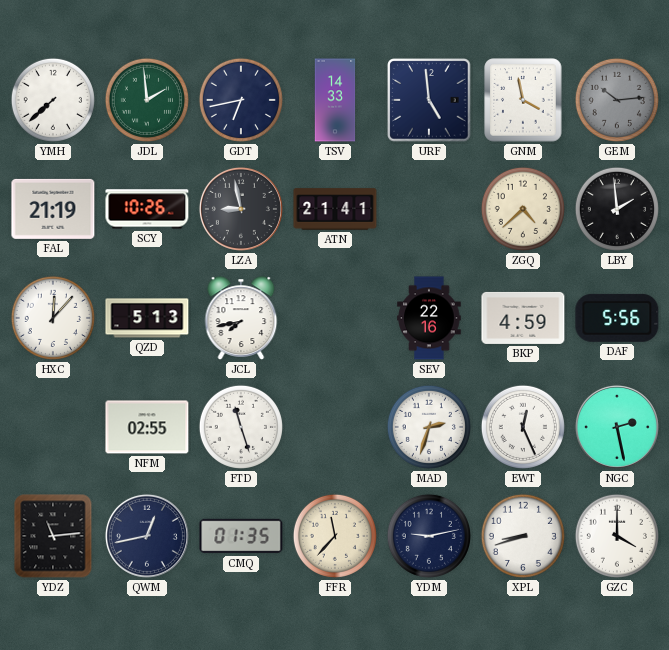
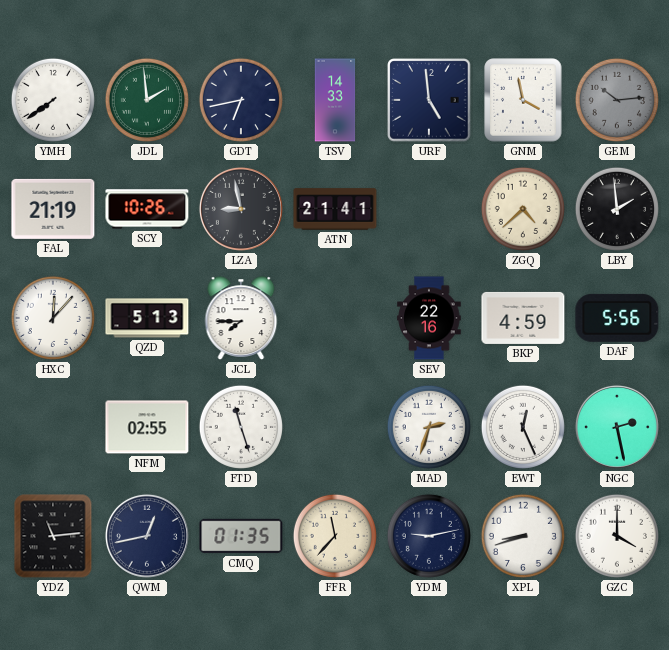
YMH: 7:38 -> 7:39
JCL: 7:43 -> 7:45
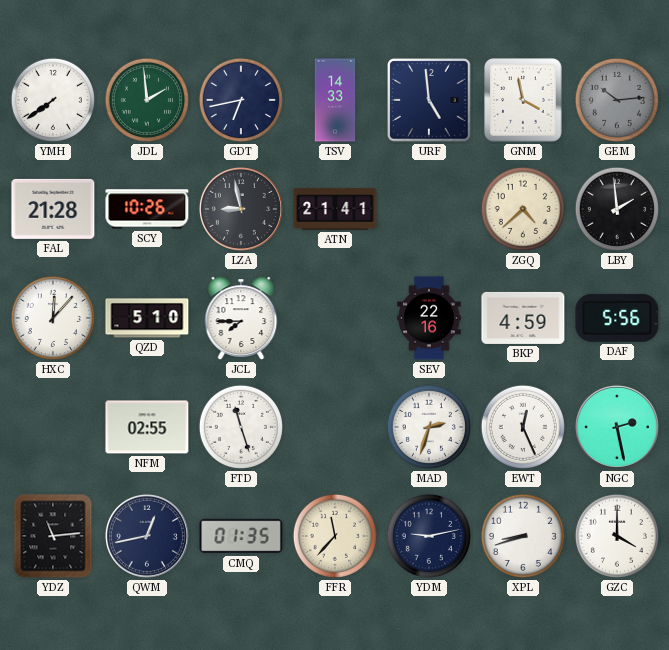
FAL: 21:19 -> 21:28
QZD: 5:13 -> 5:10
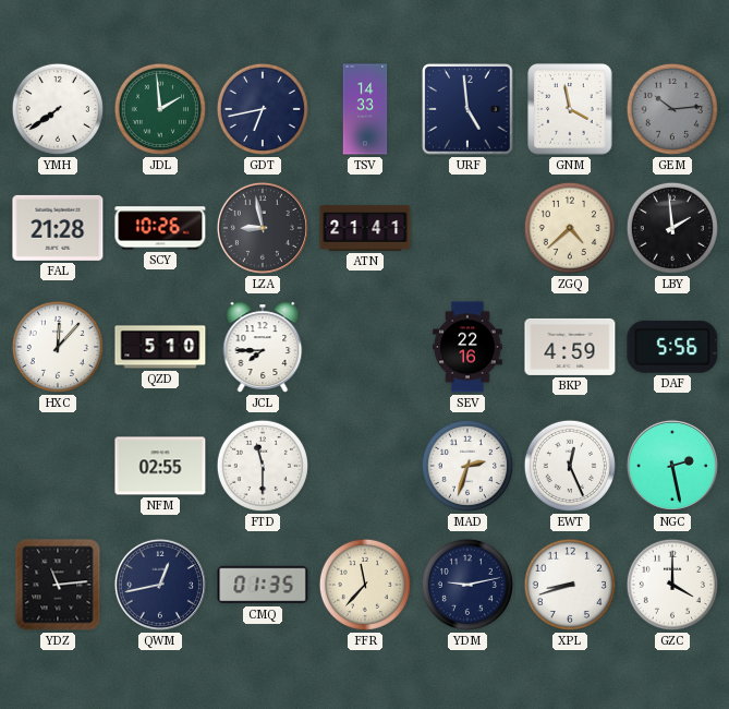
FTD: 11:27 -> 11:30
